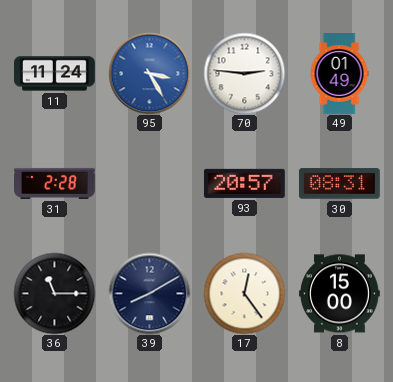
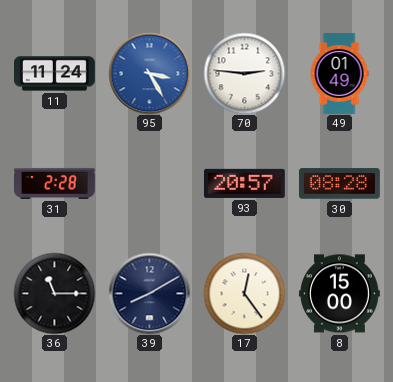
30: 08:31 -> 08:28
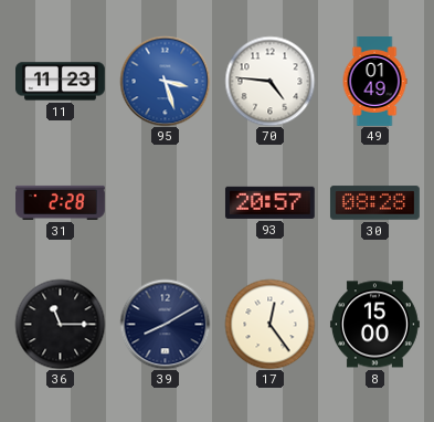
11: 11:24 -> 11:23
95: 3:25 -> 3:27
70: 2:46 -> 4:46
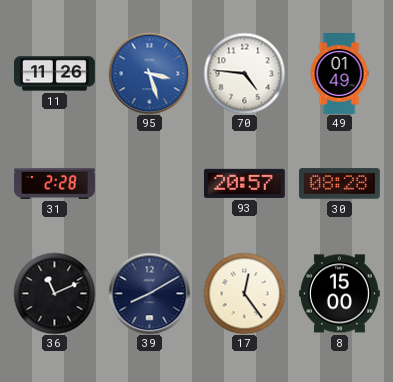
11: 11:23 -> 11:26
36: 11:15 -> 11:11
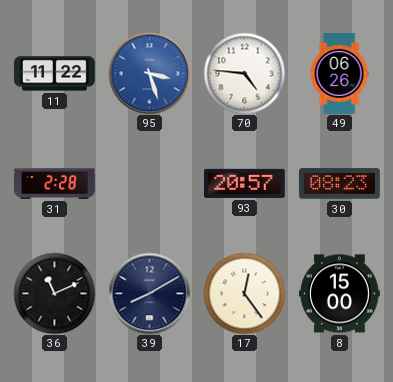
11: 11:26 -> 11:22
49: 01:49 -> 06:26
30: 08:28 -> 08:23
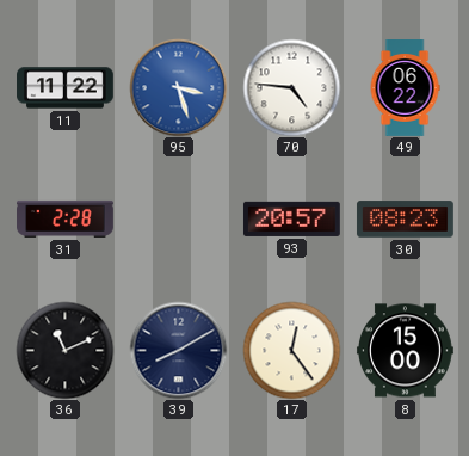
49: 06:26 -> 06:22
